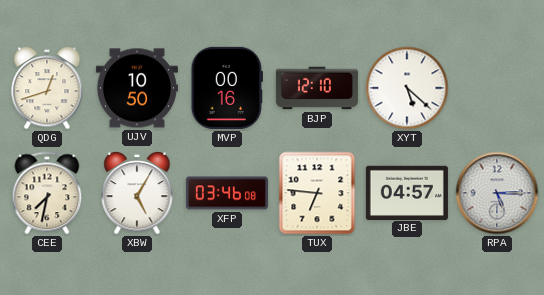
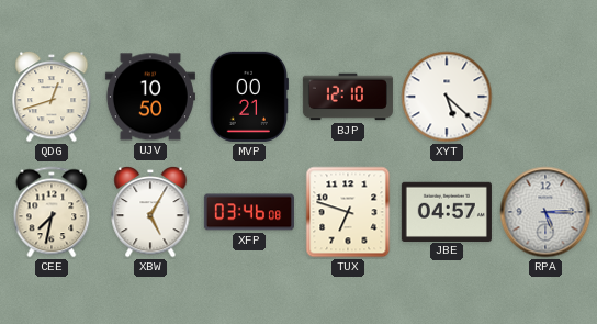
MVP: 00:16 -> 00:21
TUX: 6:46 -> 6:48
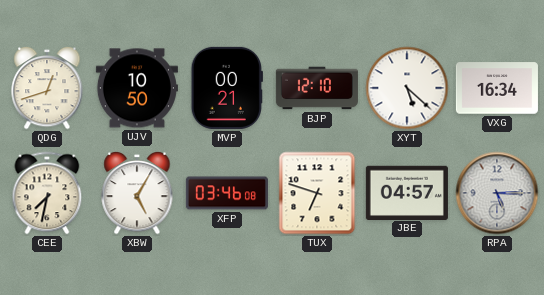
VXG: none -> 16:34
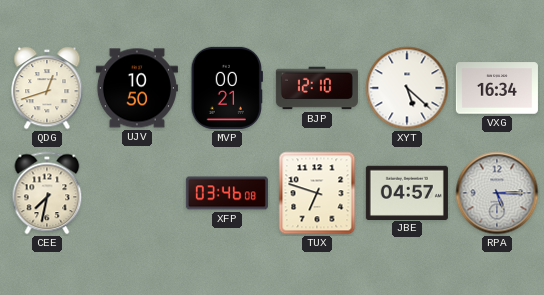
XBW: 5:05 -> none
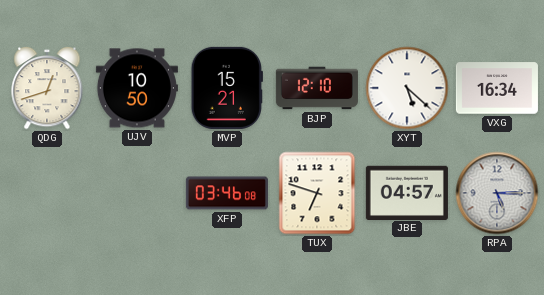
MVP: 00:21 -> 15:21
CEE: 7:32 -> none
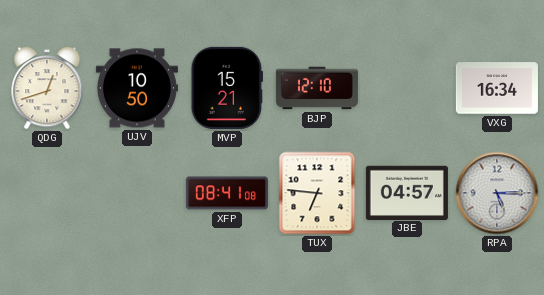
XYT: 5:22 -> none
XFP: 03:46 -> 08:41
TUX: 6:48 -> 6:46
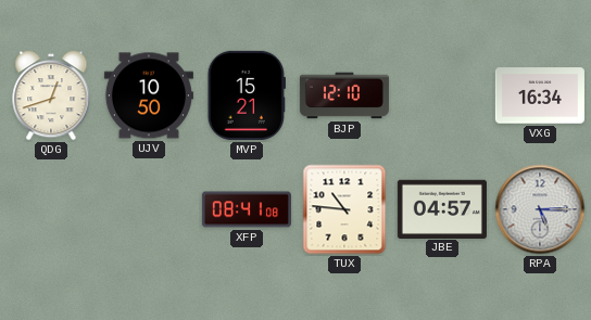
TUX: 6:46 -> 10:46
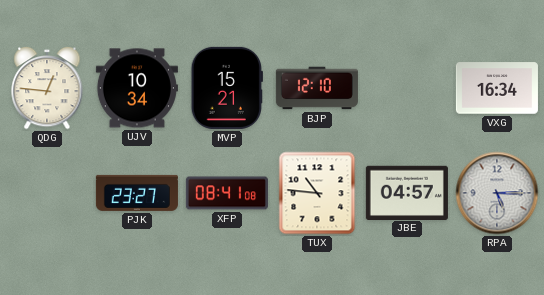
QDG: 12:42 -> 12:46
UJV: 10:50 -> 10:34
PJK: none -> 23:27
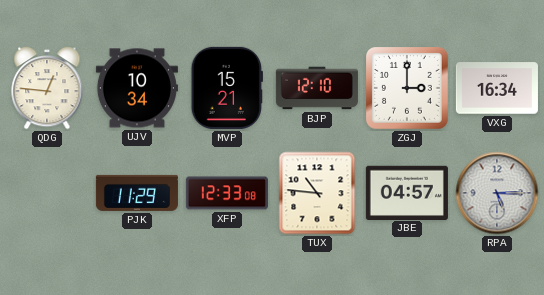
ZGJ: none -> 3:00
PJK: 23:27 -> 11:29
XFP: 08:41 -> 12:33
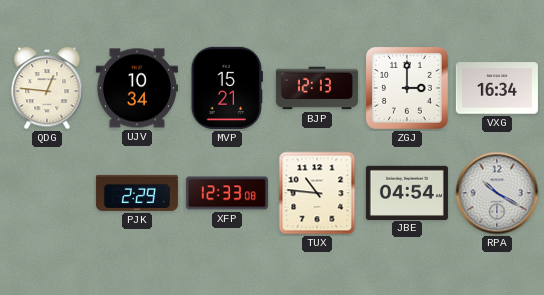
BJP: 12:10 -> 12:13
PJK: 11:29 -> 2:29
JBE: 04:57 -> 04:54
RPA: 5:15 -> 10:20
